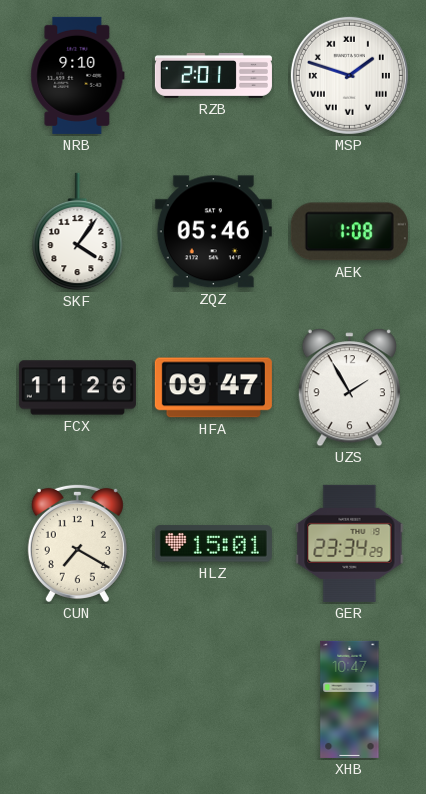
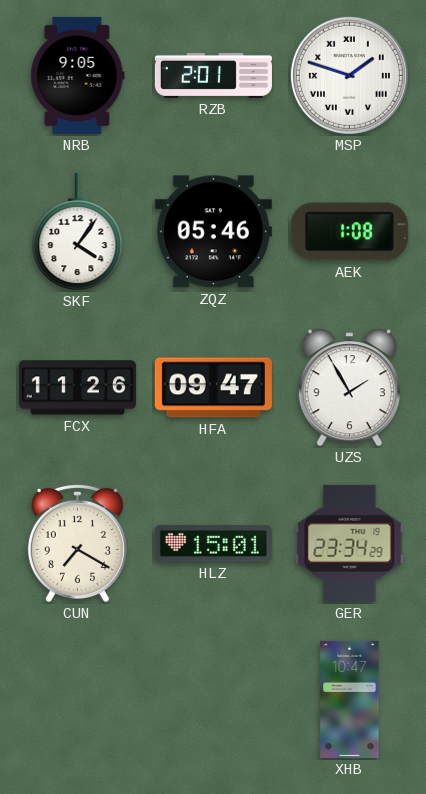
NRB: 9:10 -> 9:05
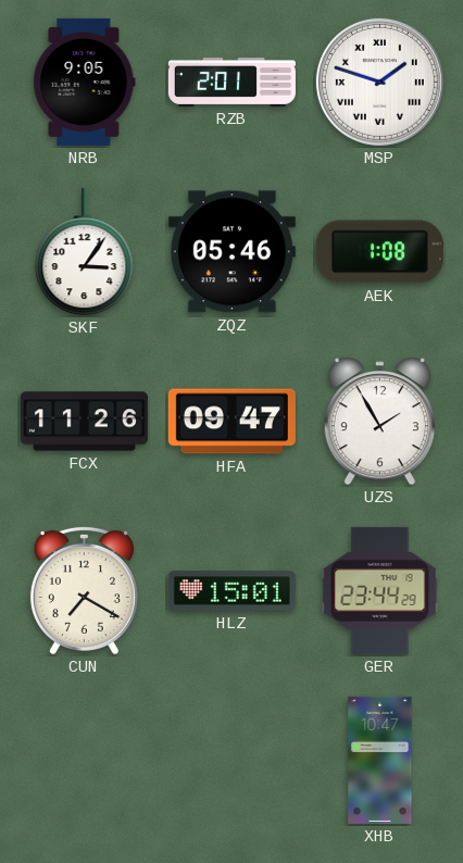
SKF: 4:06 -> 3:06
GER: 23:34 -> 23:44
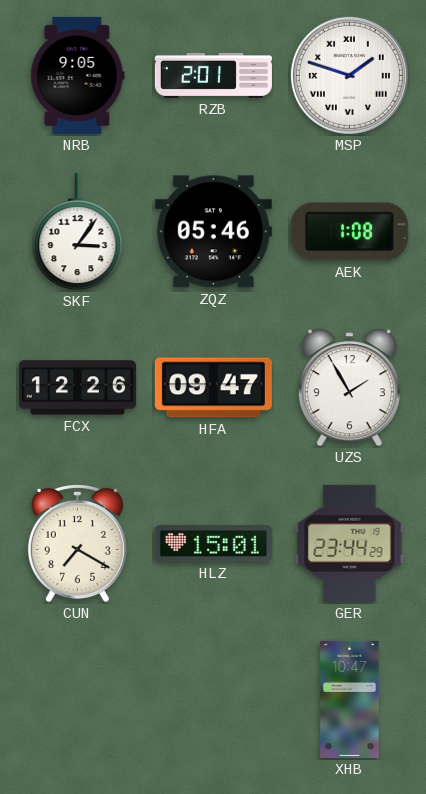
FCX: 11:26 -> 12:26
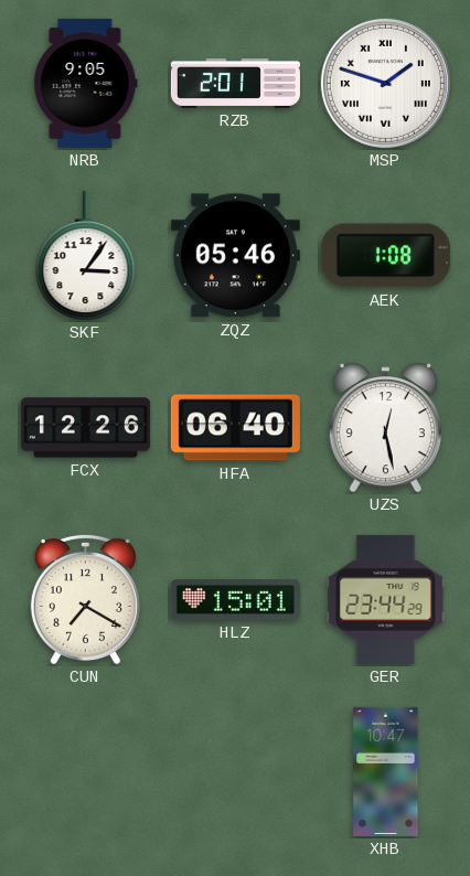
HFA: 09:47 -> 06:40
UZS: 1:55 -> 12:28
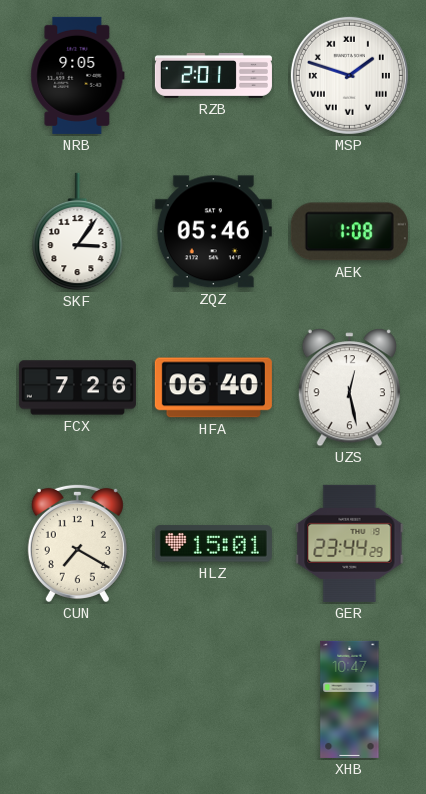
FCX: 12:26 -> 7:26
